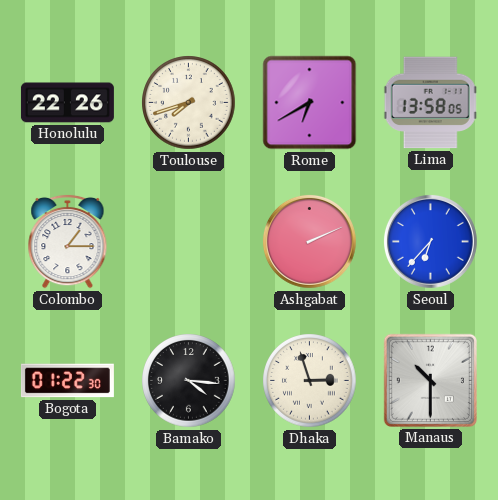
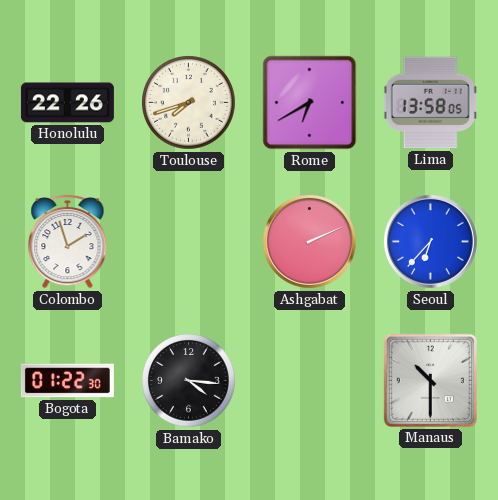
Colombo: 1:15 -> 1:57
Dhaka: 2:57 -> none
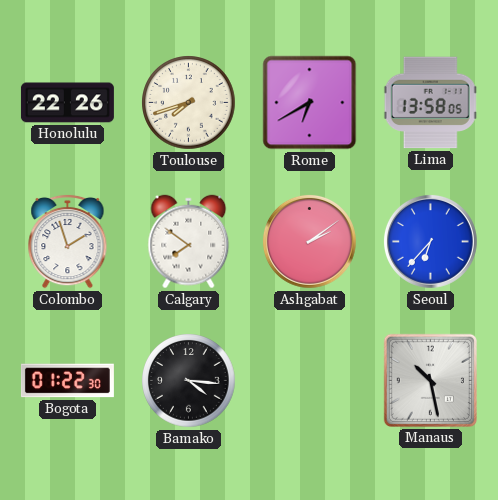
Calgary: none -> 7:51
Ashgabat: 2:11 -> 2:09
Manaus: 10:30 -> 10:28
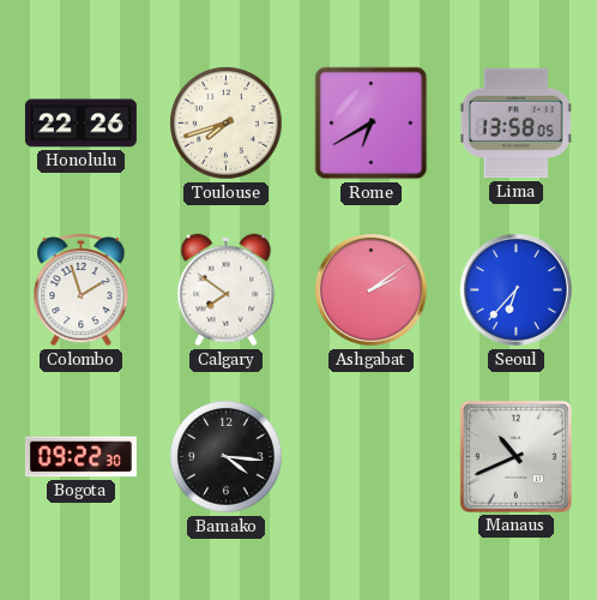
Bogota: 01:22 -> 09:22
Manaus: 10:28 -> 10:41
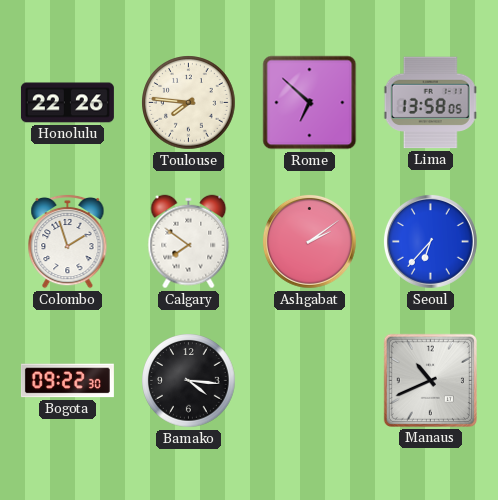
Toulouse: 7:42 -> 7:46
Rome: 6:40 -> 6:52
